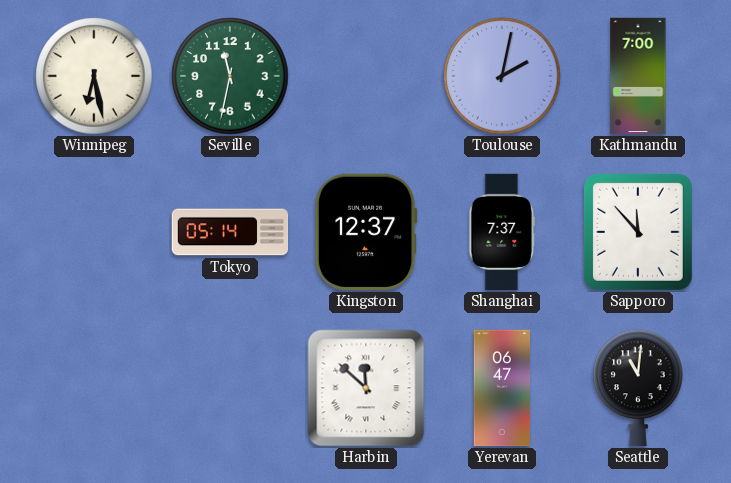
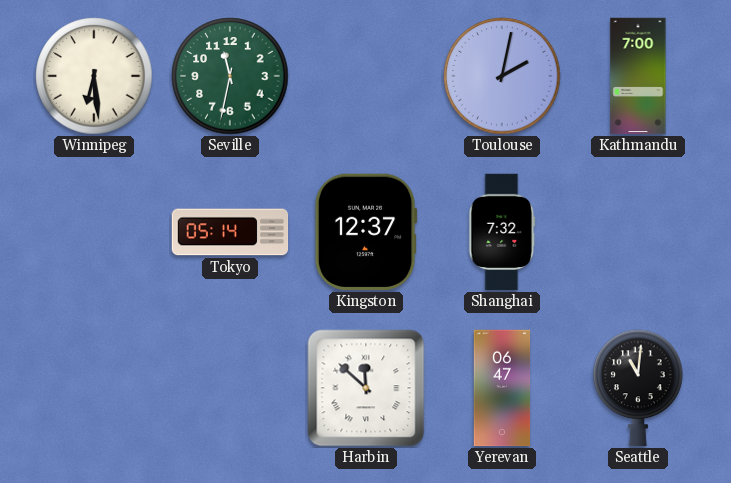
Winnipeg: 6:28 -> 6:29
Shanghai: 7:37 -> 7:32
Sapporo: 11:53 -> none
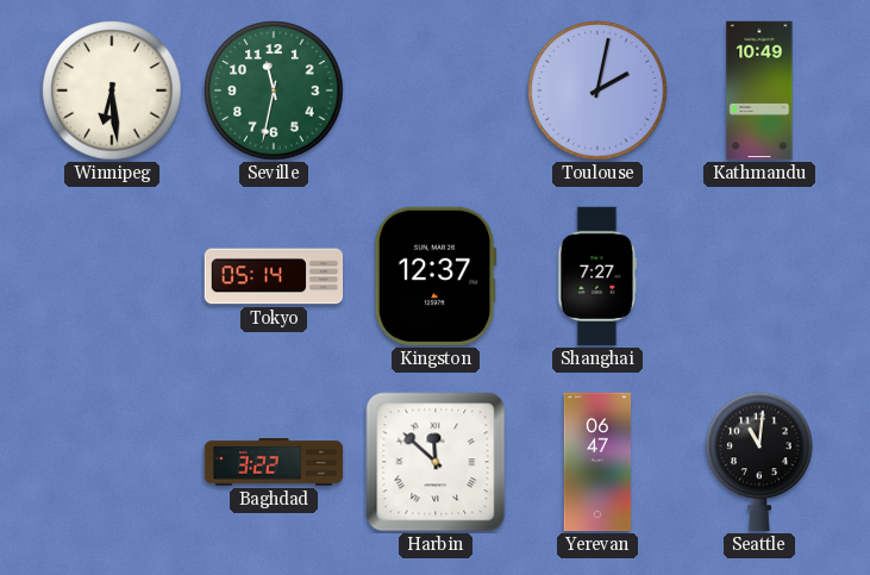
Kathmandu: 7:00 -> 10:49
Shanghai: 7:32 -> 7:27
Baghdad: none -> 3:22
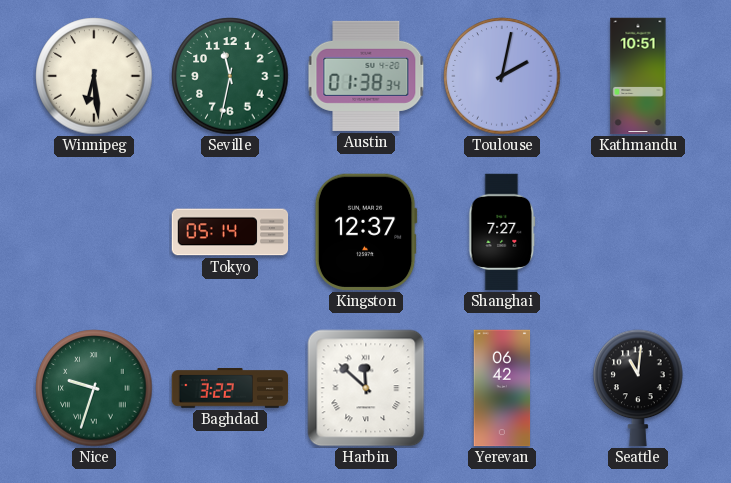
Austin: none -> 01:38
Kathmandu: 10:49 -> 10:51
Nice: none -> 9:33
Yerevan: 06:47 -> 06:42
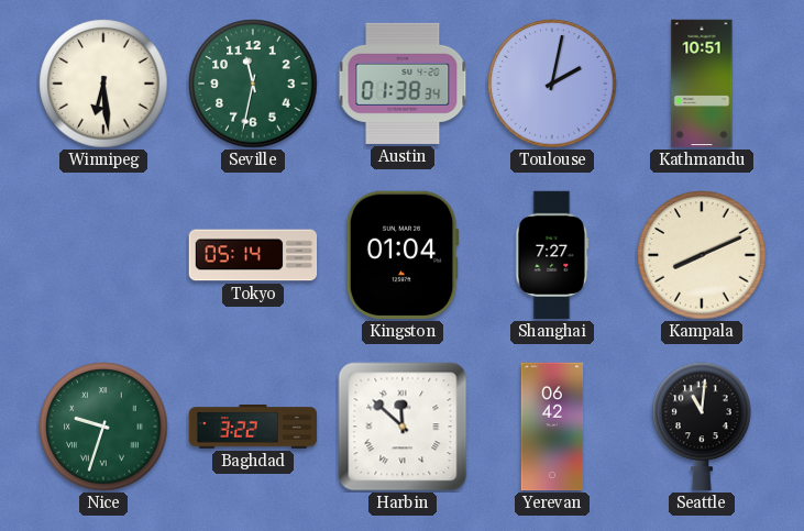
Kingston: 12:37 -> 01:04
Kampala: none -> 8:11
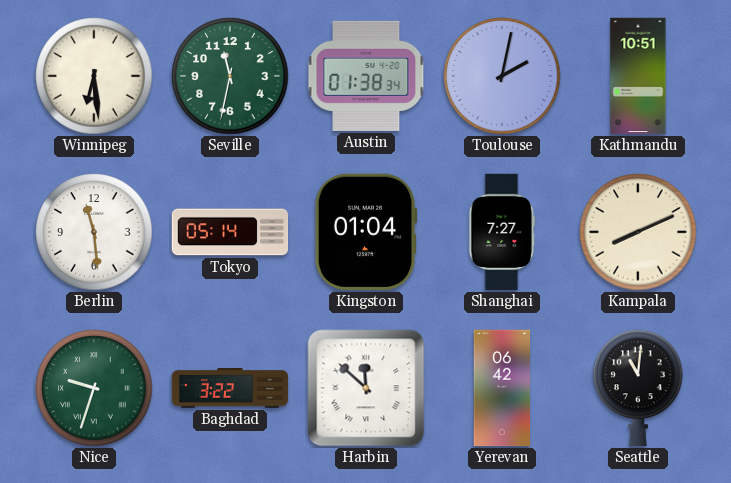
Berlin: none -> 11:29
